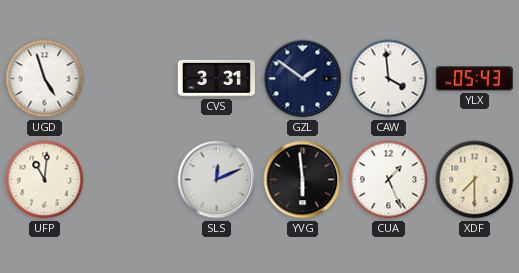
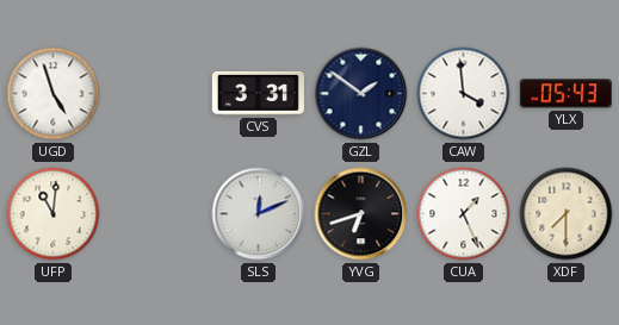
YVG: 5:59 -> 6:42
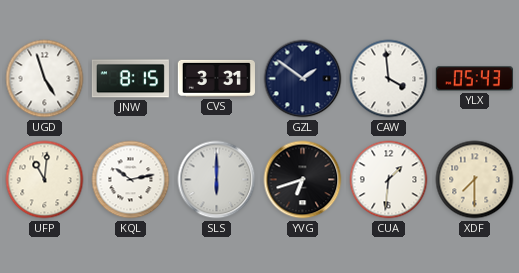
JNW: none -> 8:15
KQL: none -> 10:13
SLS: 12:11 -> 6:00
CUA: 1:26 -> 1:31
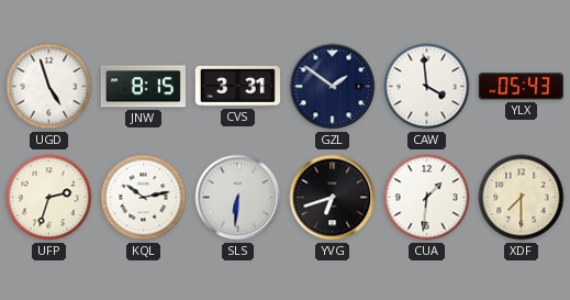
UFP: 11:01 -> 2:33
SLS: 6:00 -> 6:31
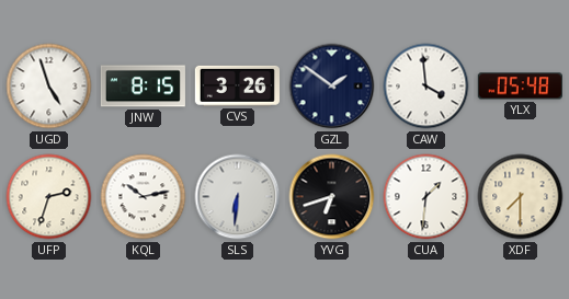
CVS: 3:31 -> 3:26
YLX: 05:43 -> 05:48
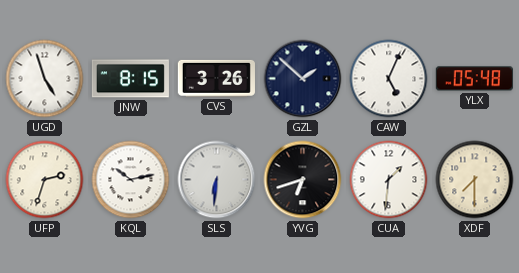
GZL: 1:51 -> 1:52
CAW: 3:59 -> 5:04
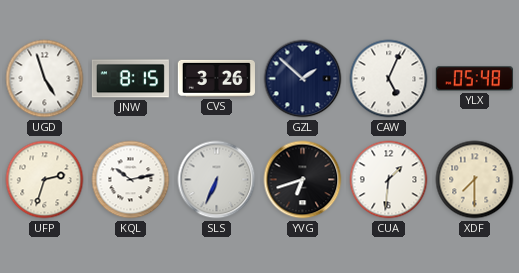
SLS: 6:31 -> 6:34
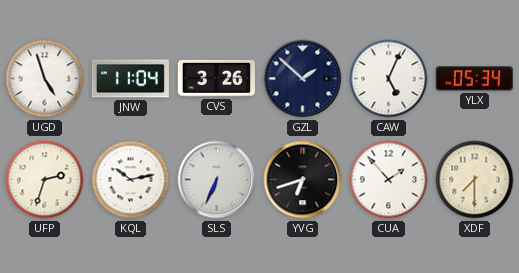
JNW: 8:15 -> 11:04
YLX: 05:48 -> 05:34
CUA: 1:31 -> 1:53
